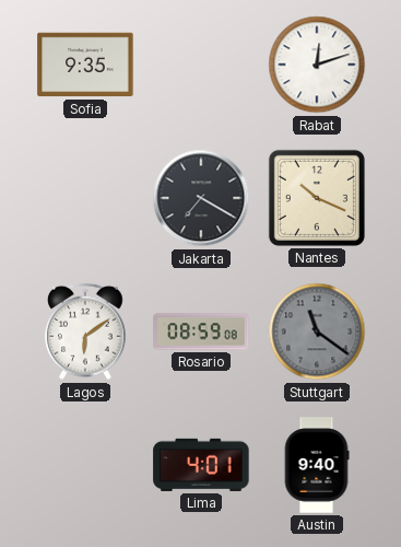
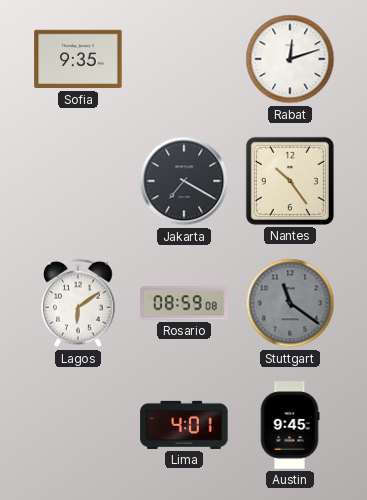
Nantes: 10:19 -> 10:24
Austin: 9:40 -> 9:45
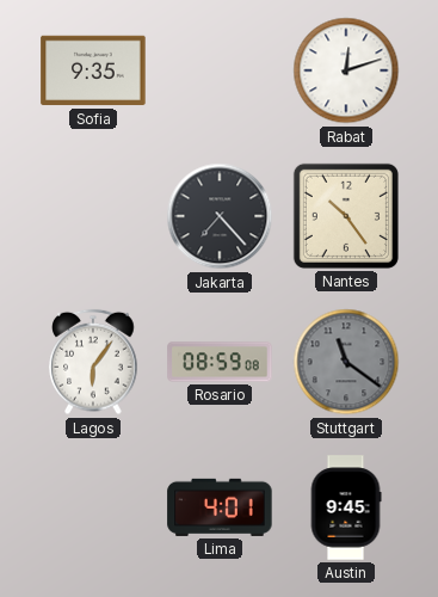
Jakarta: 7:20 -> 7:23
Lagos: 6:09 -> 6:06
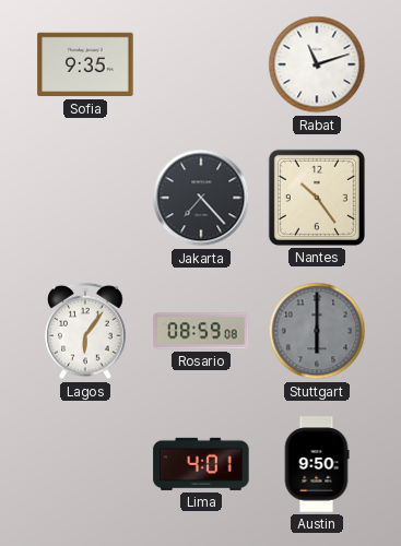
Rabat: 12:12 -> 11:12
Stuttgart: 11:21 -> 6:00
Austin: 9:45 -> 9:50
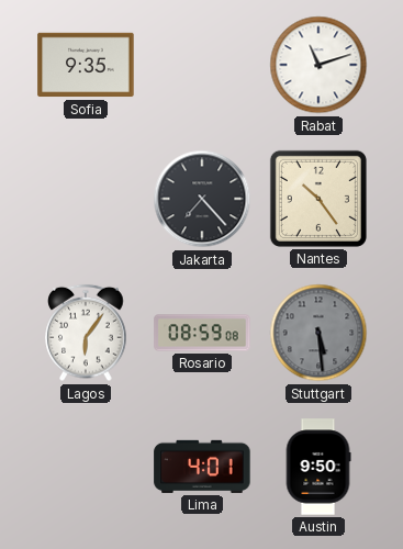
Stuttgart: 6:00 -> 5:29
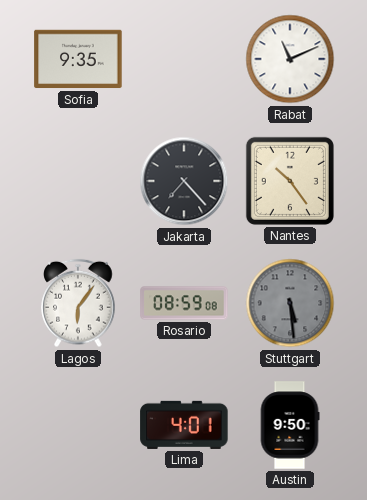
Rabat: 11:12 -> 11:11
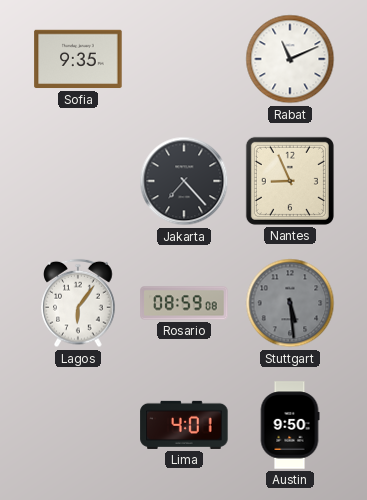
Nantes: 10:24 -> 8:56
